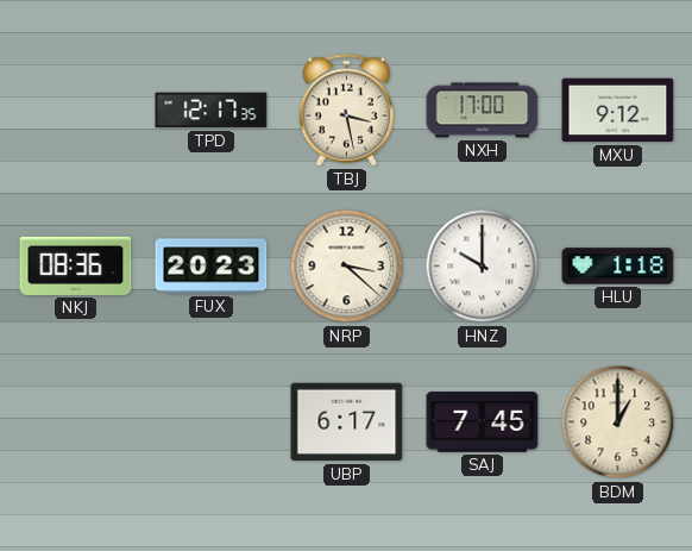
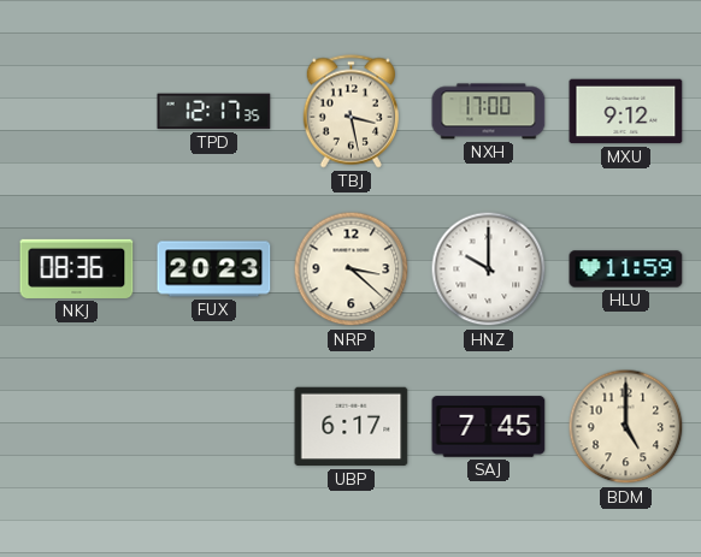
HLU: 1:18 -> 11:59
BDM: 1:00 -> 5:00
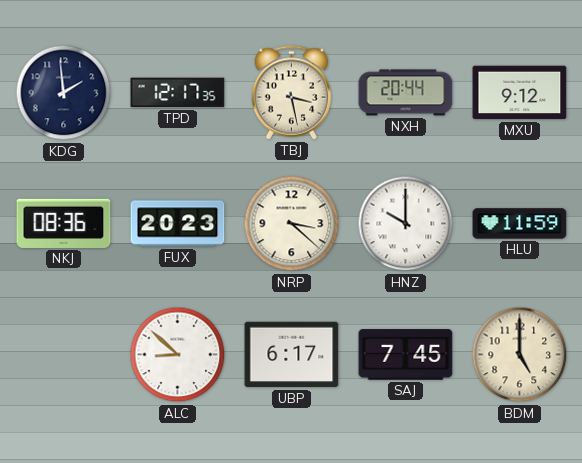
KDG: none -> 1:59
NXH: 17:00 -> 20:44
ALC: none -> 8:52
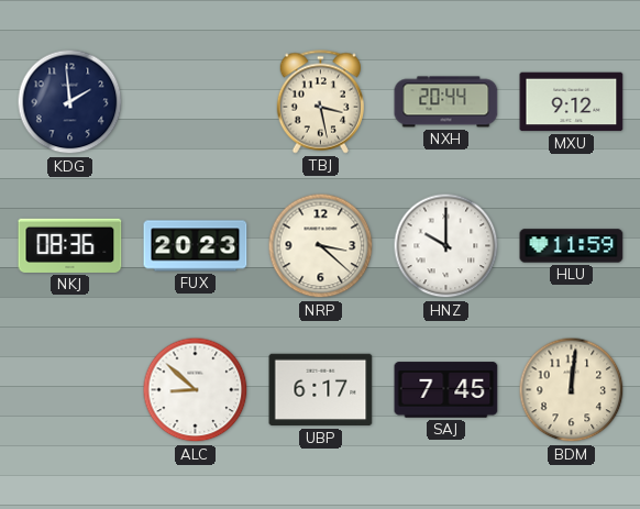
TPD: 12:17 -> none
BDM: 5:00 -> 12:01
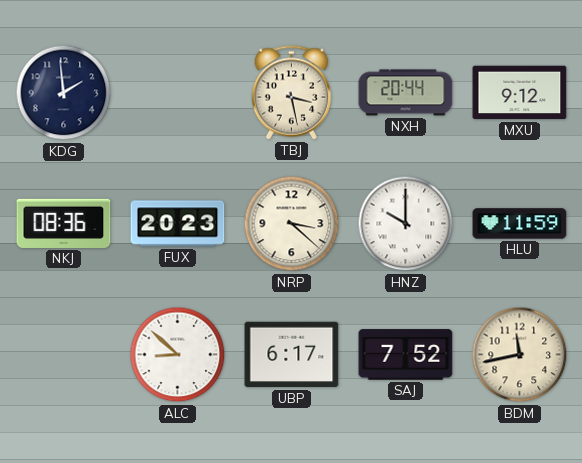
SAJ: 7:45 -> 7:52
BDM: 12:01 -> 11:43
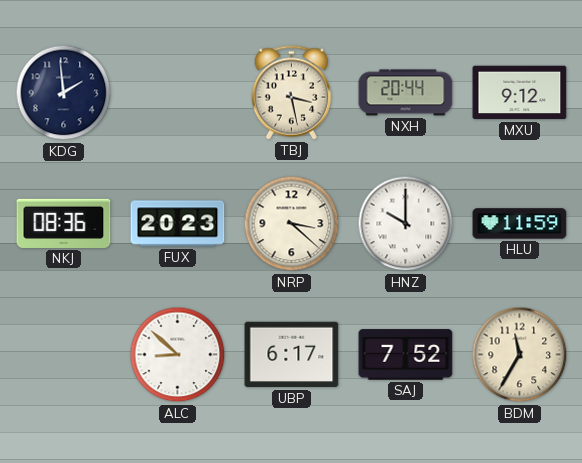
BDM: 11:43 -> 11:35
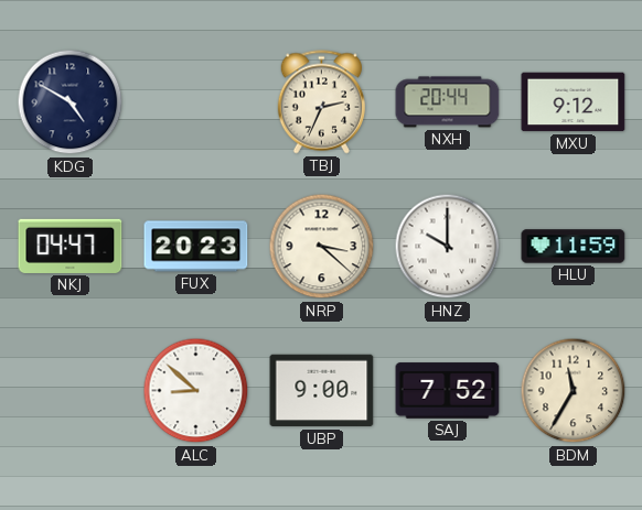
KDG: 1:59 -> 4:50
TBJ: 3:28 -> 2:34
NKJ: 08:36 -> 04:47
UBP: 6:17 -> 9:00
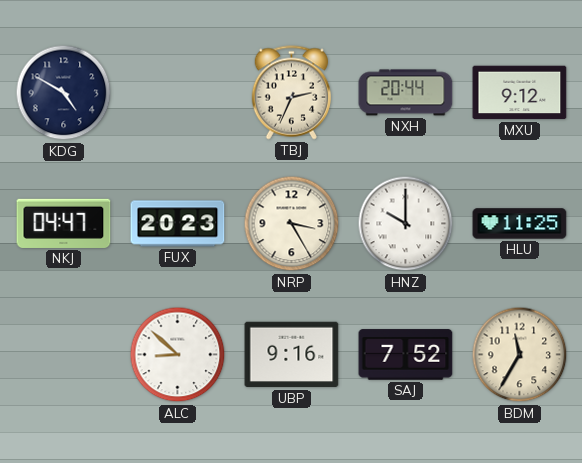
NRP: 3:22 -> 3:25
HLU: 11:59 -> 11:25
UBP: 9:00 -> 9:16
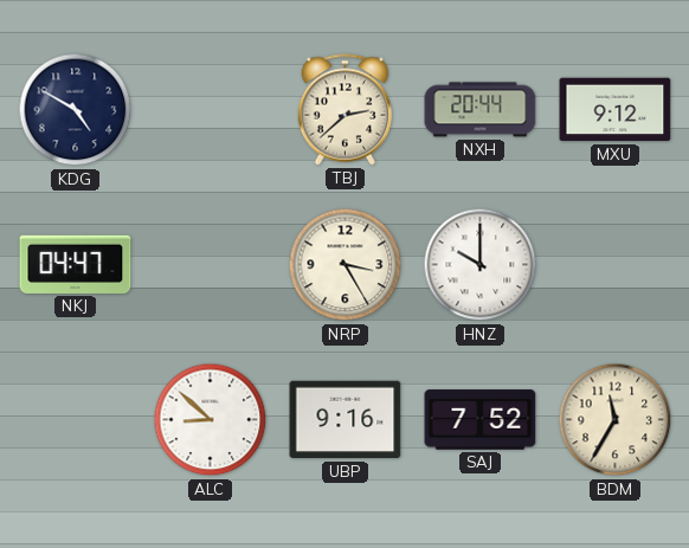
TBJ: 2:34 -> 2:38
FUX: 20:23 -> none
HLU: 11:25 -> none
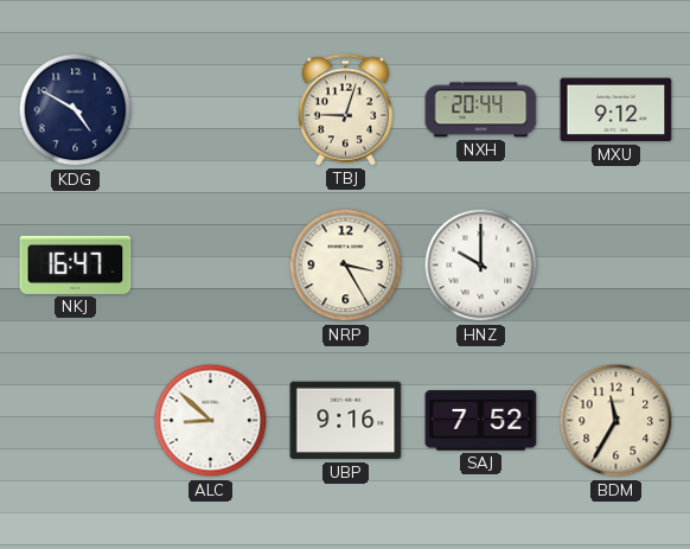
TBJ: 2:38 -> 9:03
NKJ: 04:47 -> 16:47
